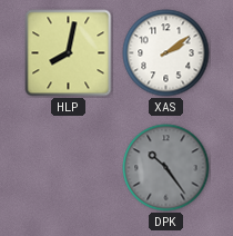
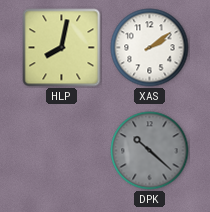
DPK: 10:24 -> 10:22
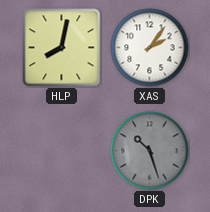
XAS: 2:09 -> 2:06
DPK: 10:22 -> 10:27
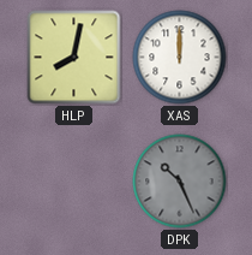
XAS: 2:06 -> 12:00
DPK: 10:27 -> 10:26
